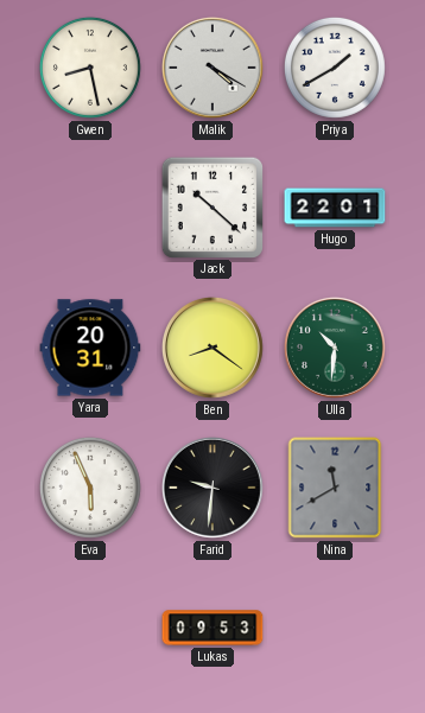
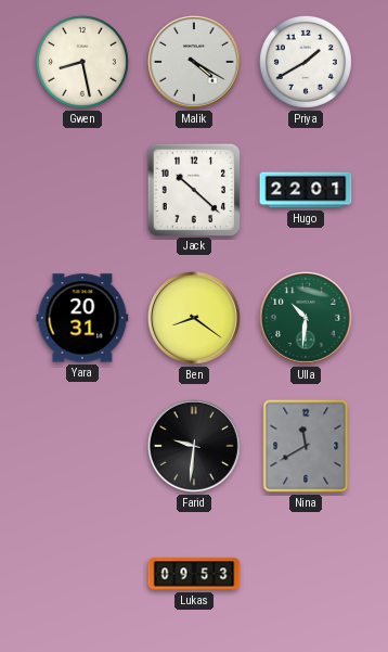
Eva: 5:56 -> none
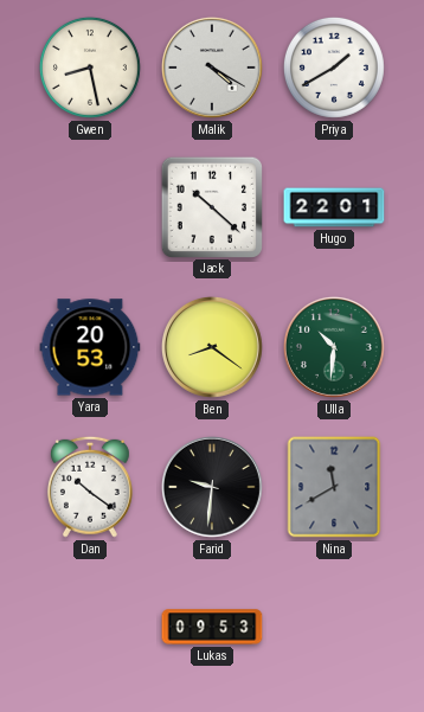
Yara: 20:31 -> 20:53
Dan: none -> 10:21
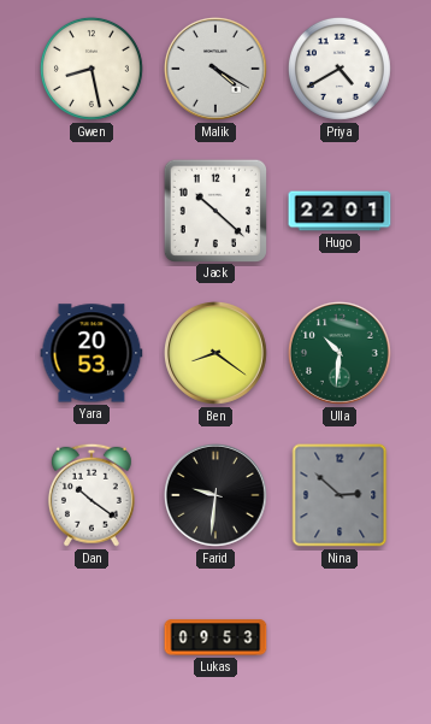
Priya: 1:40 -> 4:40
Nina: 11:40 -> 2:52
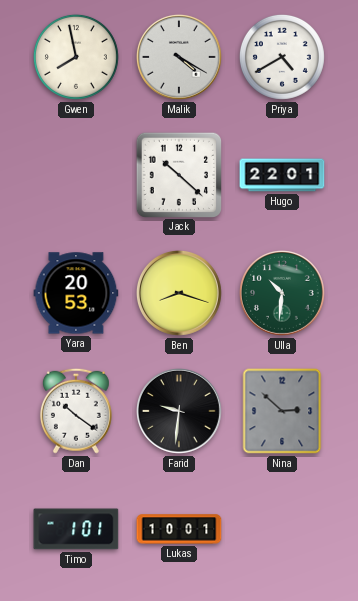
Gwen: 8:28 -> 7:58
Ben: 8:21 -> 8:18
Timo: none -> 1:01
Lukas: 09:53 -> 10:01
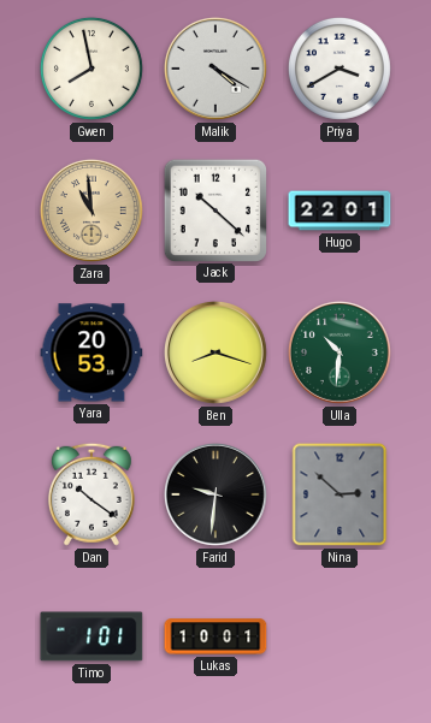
Priya: 4:40 -> 3:40
Zara: none -> 10:59
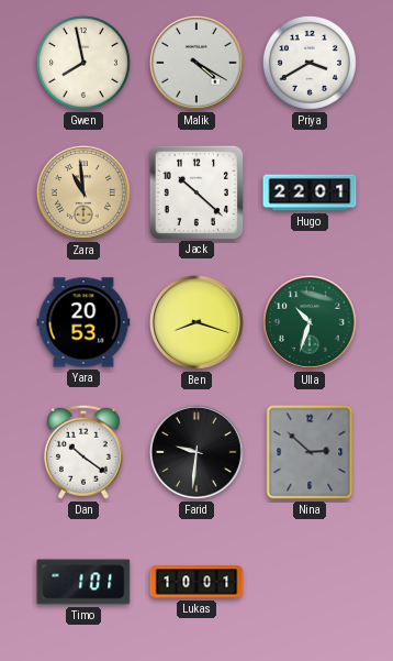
Ulla: 10:31 -> 10:33
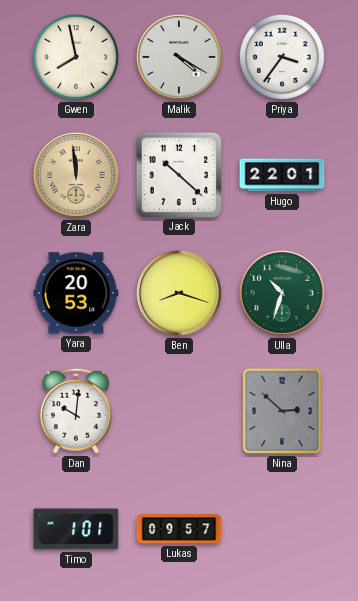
Priya: 3:40 -> 3:36
Zara: 10:59 -> 11:59
Dan: 10:21 -> 10:01
Farid: 9:31 -> none
Lukas: 10:01 -> 09:57
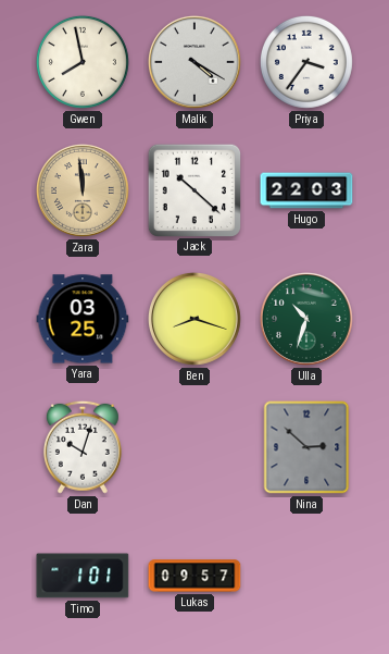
Hugo: 22:01 -> 22:03
Yara: 20:53 -> 03:25
Dan: 10:01 -> 10:03
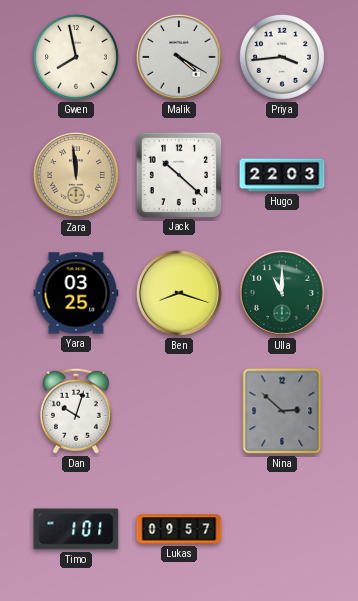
Priya: 3:36 -> 3:44
Ulla: 10:33 -> 11:00
